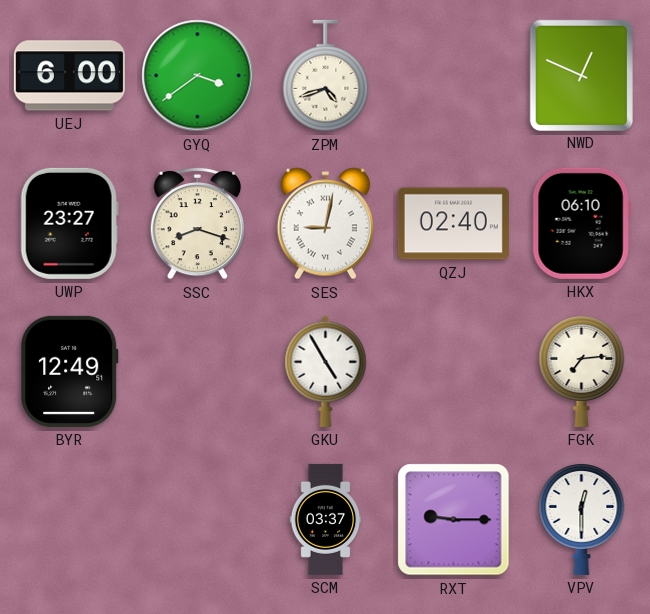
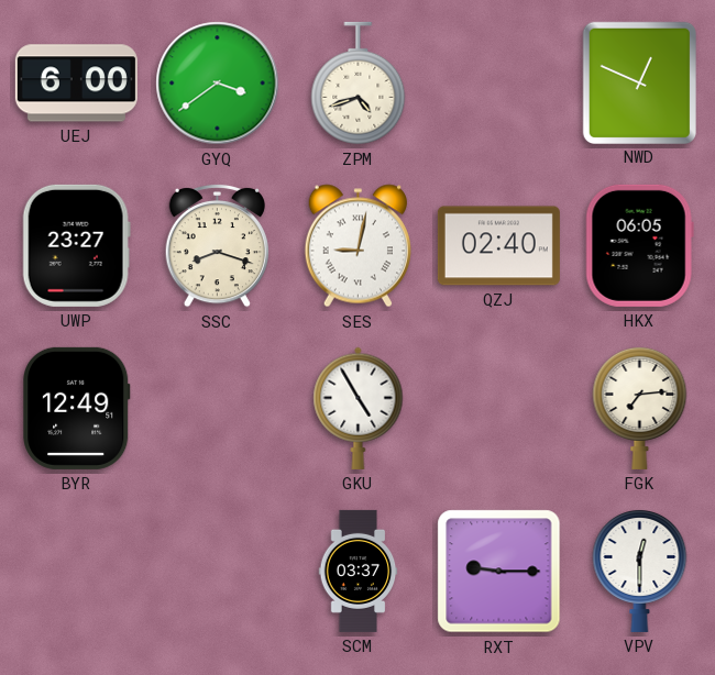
HKX: 06:10 -> 06:05
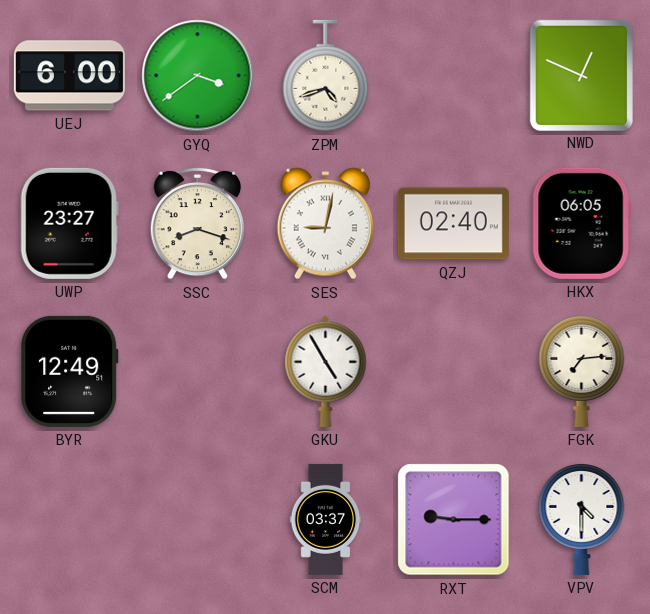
VPV: 12:30 -> 4:30
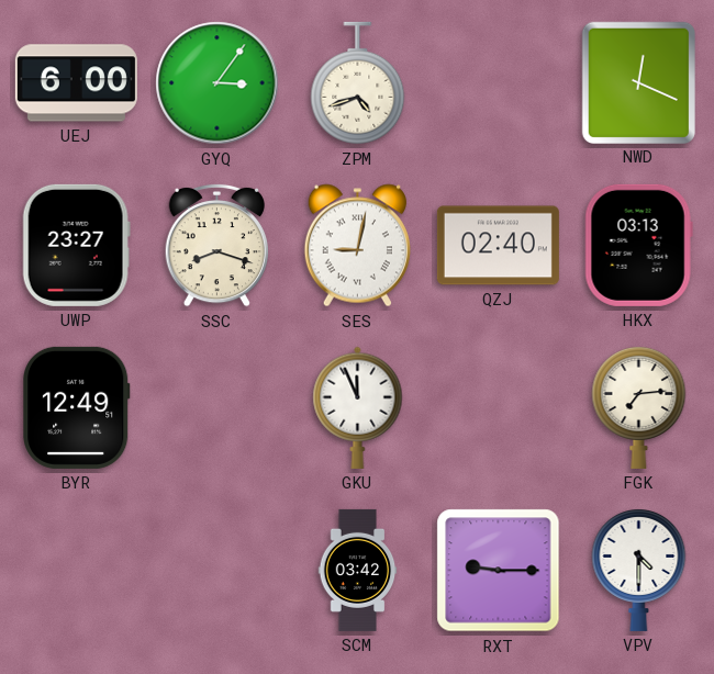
GYQ: 3:39 -> 3:06
NWD: 12:49 -> 12:19
HKX: 06:05 -> 03:13
GKU: 4:55 -> 11:56
SCM: 03:37 -> 03:42
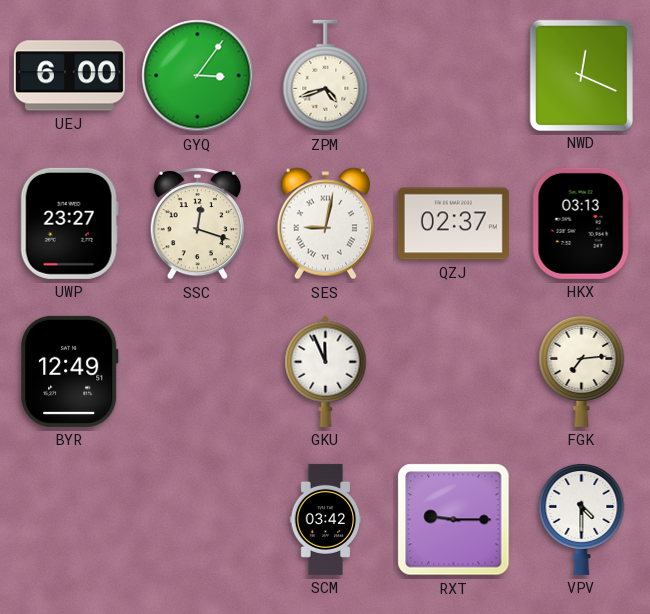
SSC: 8:18 -> 12:18
QZJ: 02:40 -> 02:37
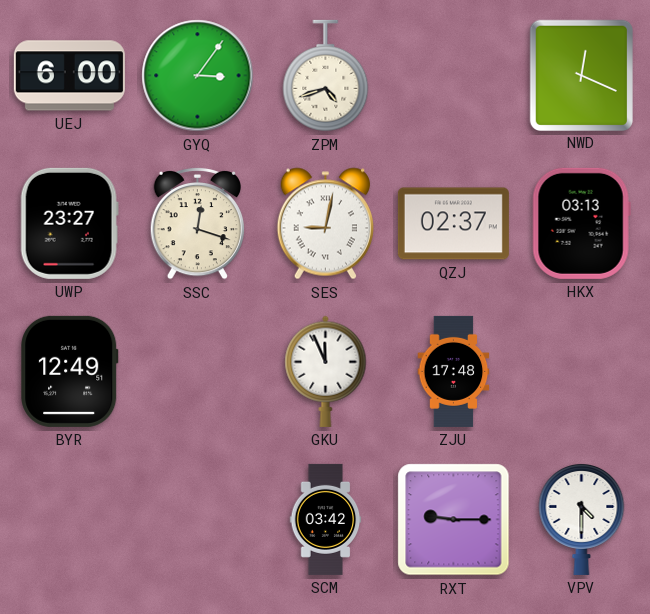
ZJU: none -> 17:48
FGK: 7:14 -> none
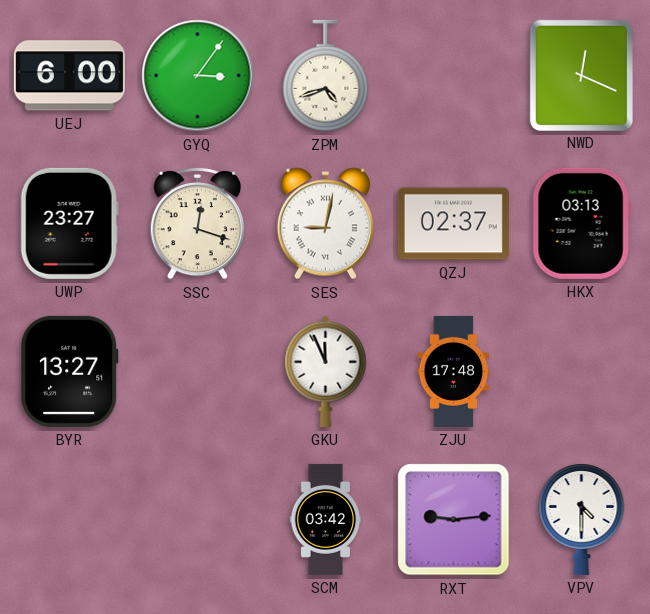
BYR: 12:49 -> 13:27
RXT: 9:15 -> 9:14
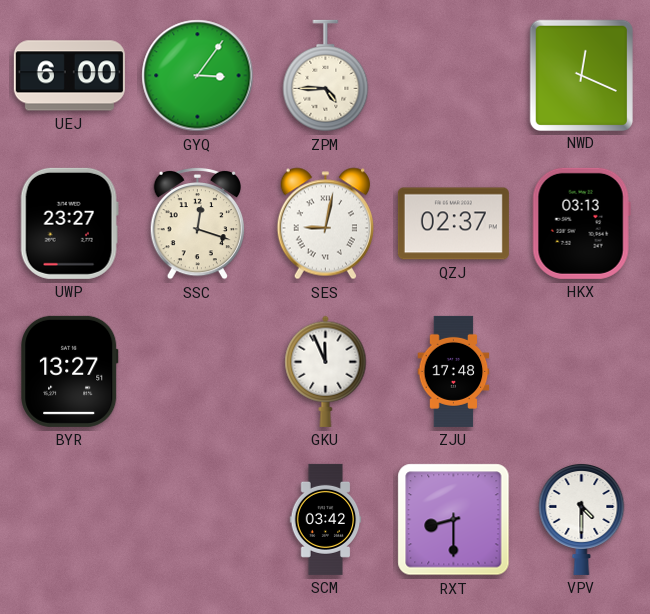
ZPM: 4:42 -> 4:45
RXT: 9:14 -> 8:30
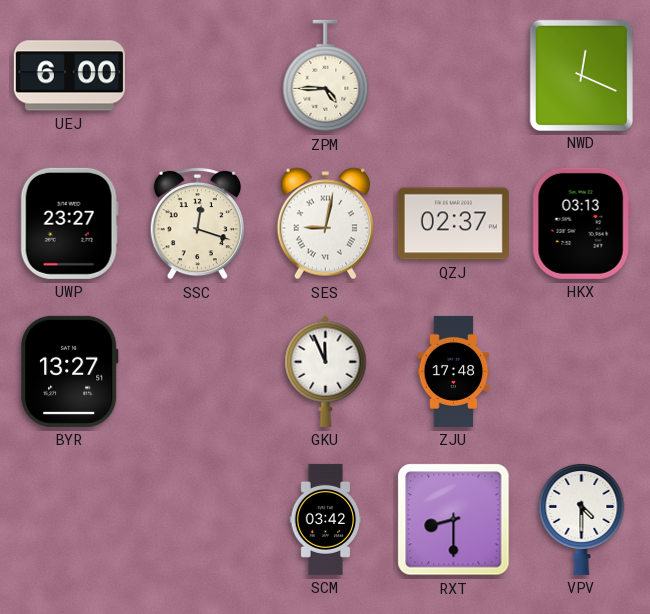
GYQ: 3:06 -> none
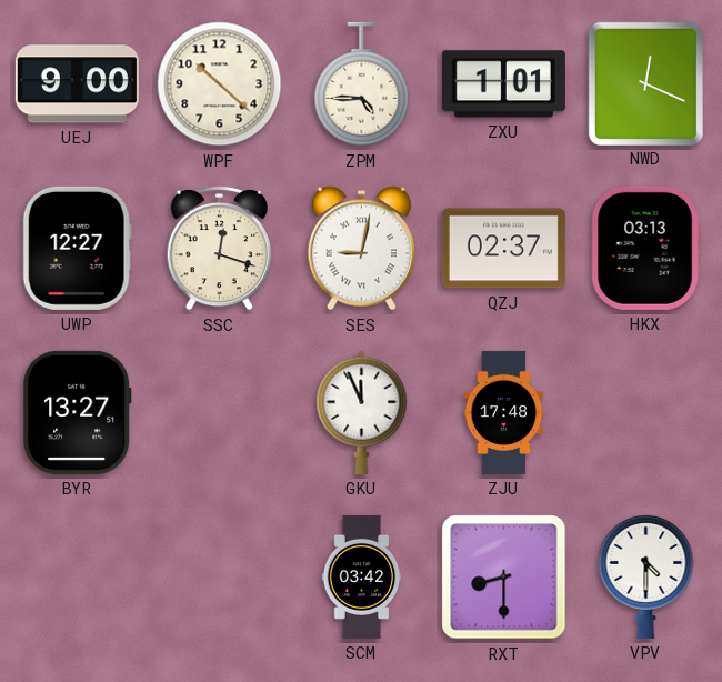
UEJ: 6:00 -> 9:00
WPF: none -> 10:22
ZXU: none -> 1:01
UWP: 23:27 -> 12:27
